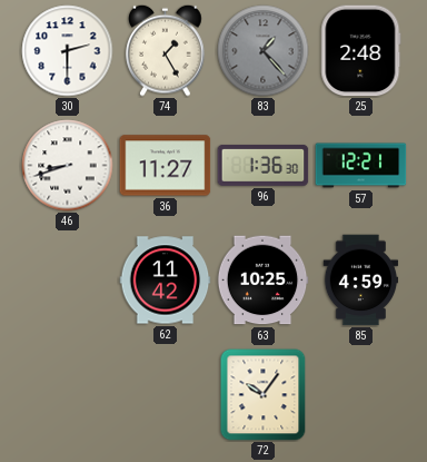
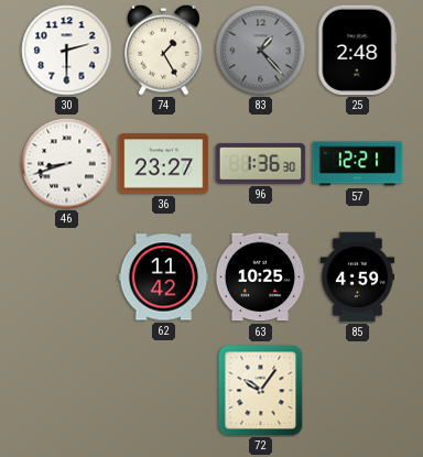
36: 11:27 -> 23:27
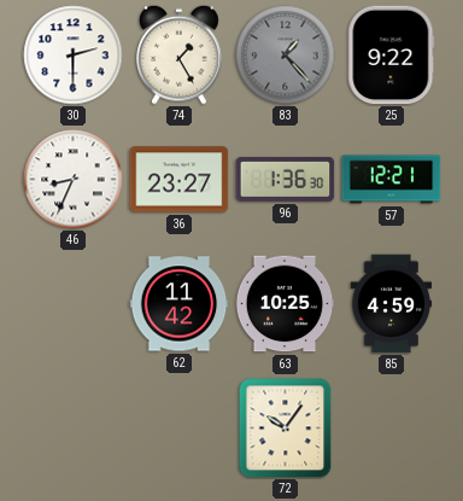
25: 2:48 -> 9:22
46: 8:42 -> 8:34
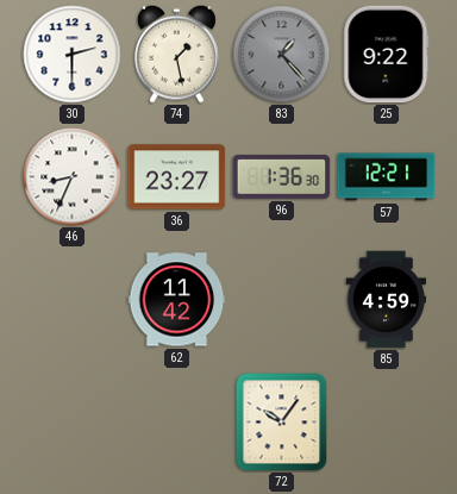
74: 1:25 -> 1:28
63: 10:25 -> none
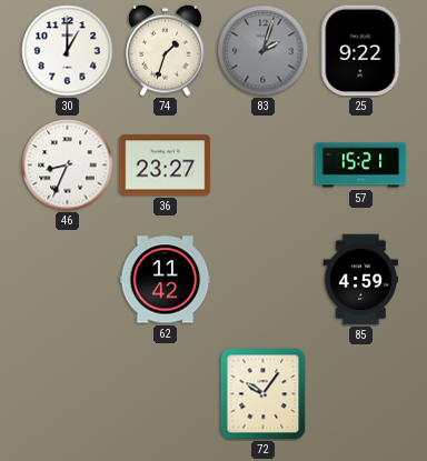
30: 2:30 -> 1:00
74: 1:28 -> 1:33
83: 1:23 -> 2:03
96: 1:36 -> none
57: 12:21 -> 15:21
